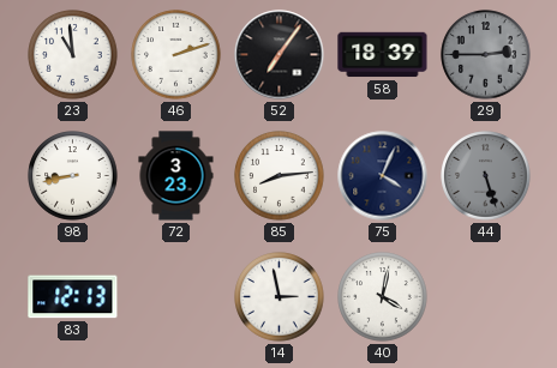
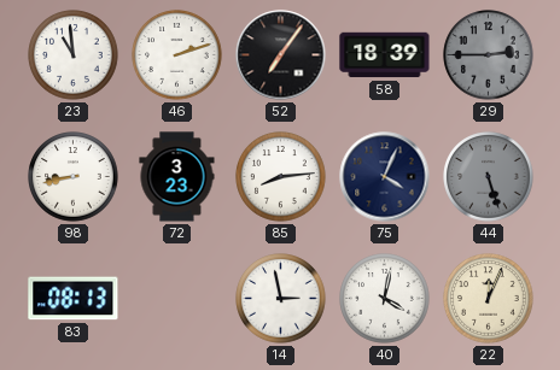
83: 12:13 -> 08:13
22: none -> 12:04
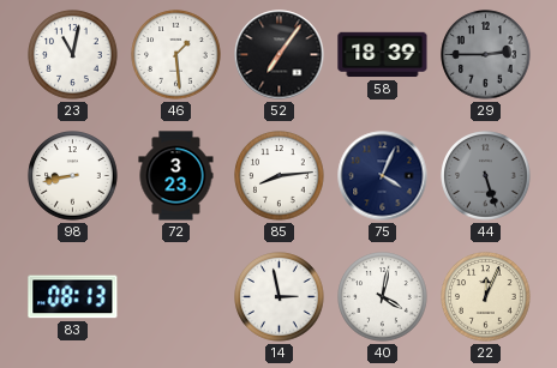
23: 10:59 -> 11:02
46: 2:12 -> 1:29
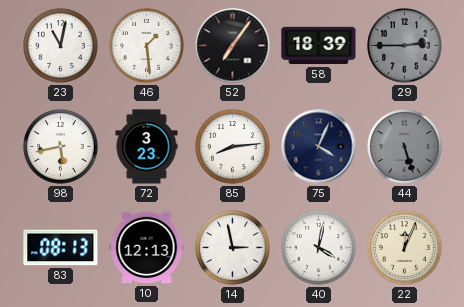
98: 8:43 -> 5:43
10: none -> 12:13
